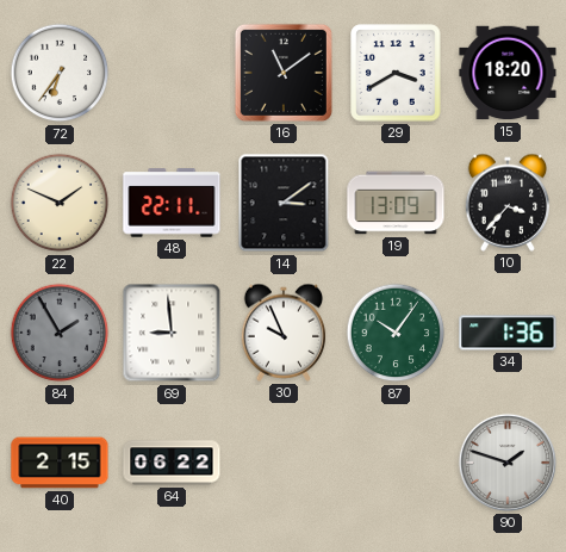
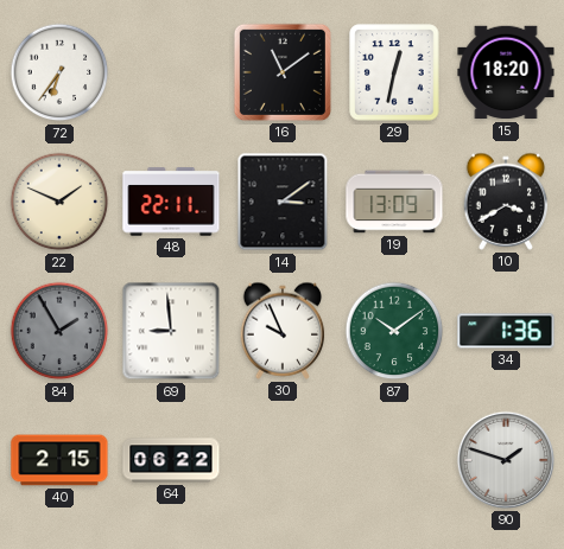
29: 3:40 -> 12:32
10: 3:37 -> 3:40
87: 10:06 -> 10:09
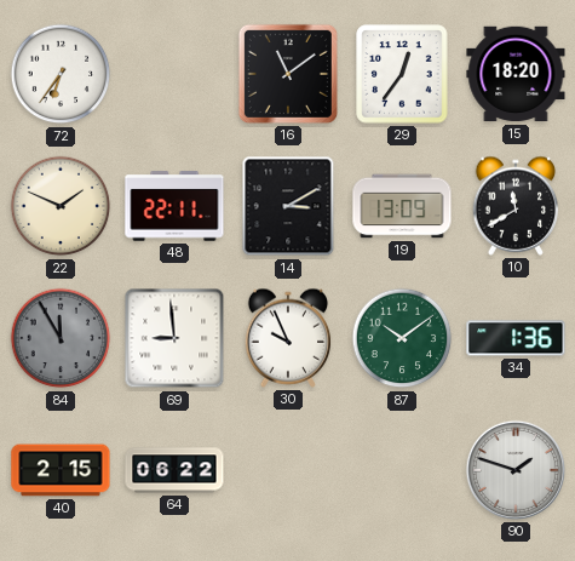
29: 12:32 -> 12:36
14: 3:09 -> 3:10
10: 3:40 -> 11:40
84: 1:55 -> 11:55
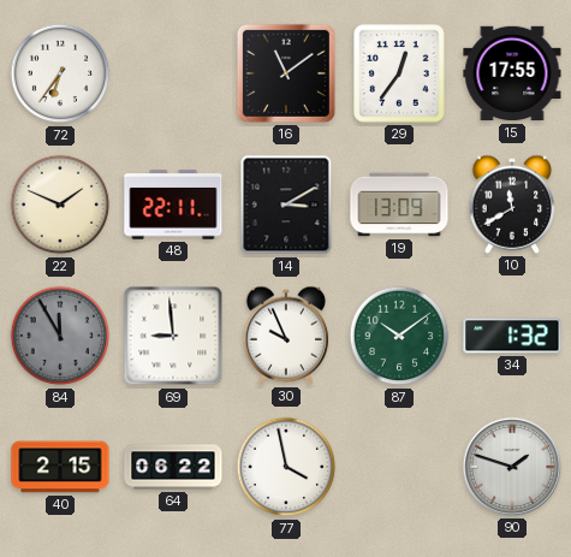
15: 18:20 -> 17:55
34: 1:36 -> 1:32
77: none -> 3:58
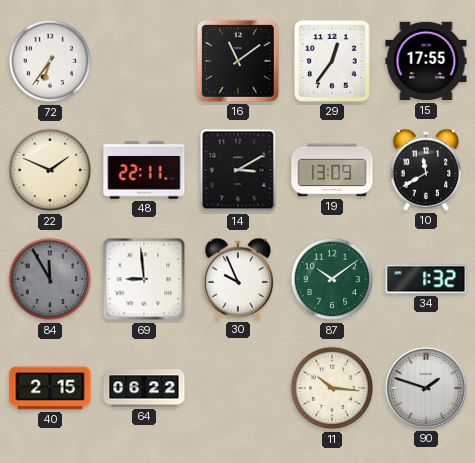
77: 3:58 -> none
11: none -> 10:16
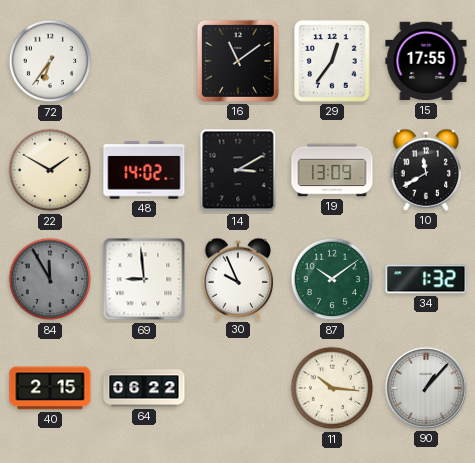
22: 1:49 -> 1:50
48: 22:11 -> 14:02
90: 1:48 -> 1:07
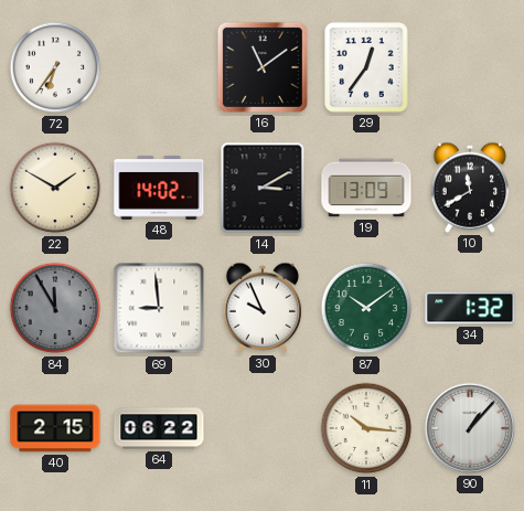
15: 17:55 -> none
